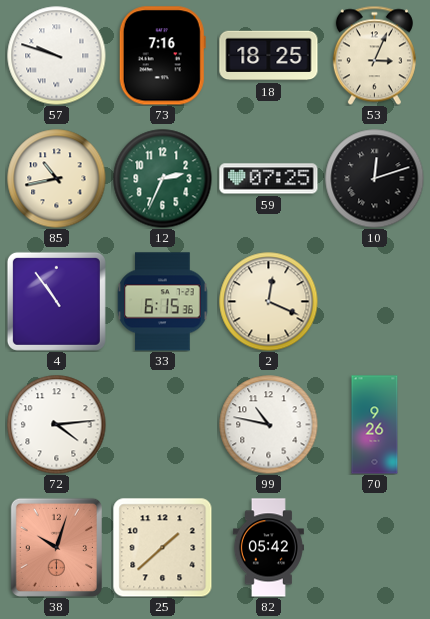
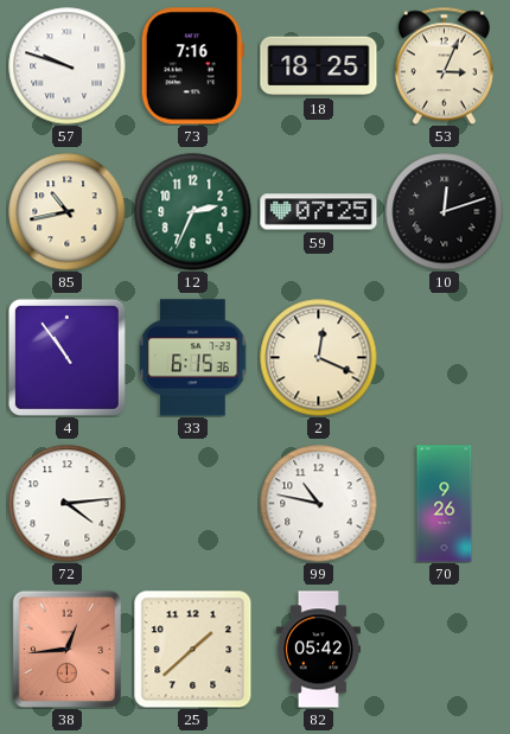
38: 10:03 -> 12:44
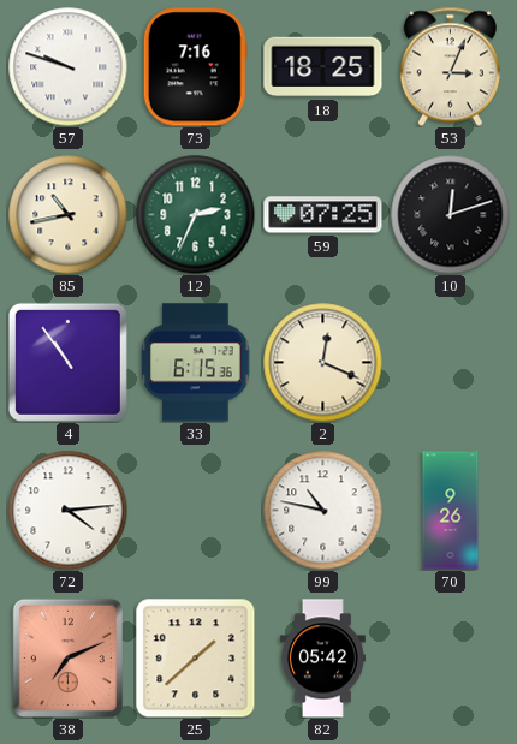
38: 12:44 -> 7:11
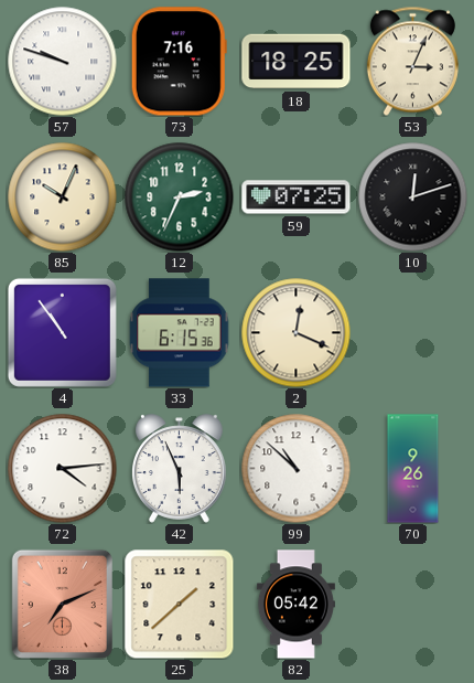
85: 10:43 -> 10:04
42: none -> 5:56
99: 10:47 -> 10:52
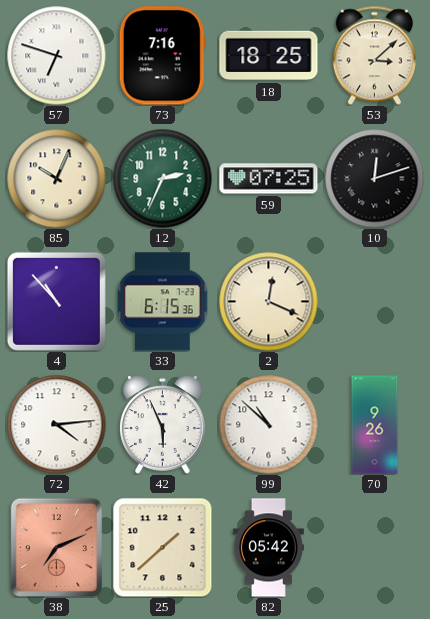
57: 9:48 -> 6:48
53: 3:04 -> 3:08
4: 10:54 -> 10:53
